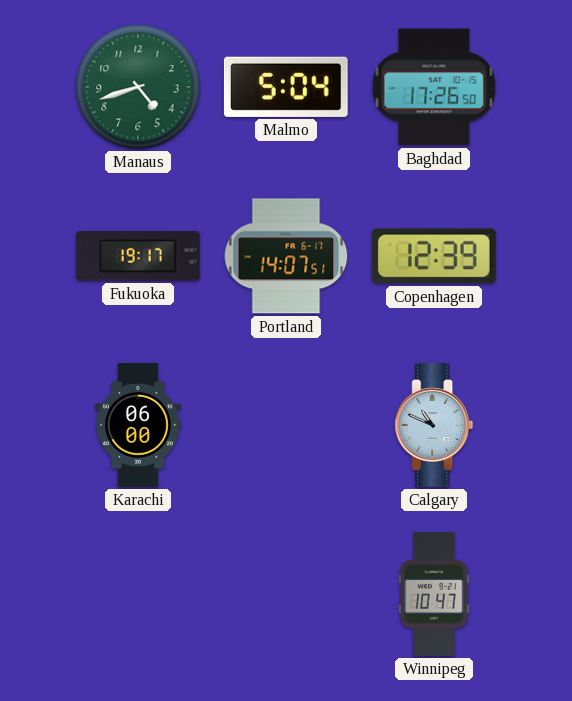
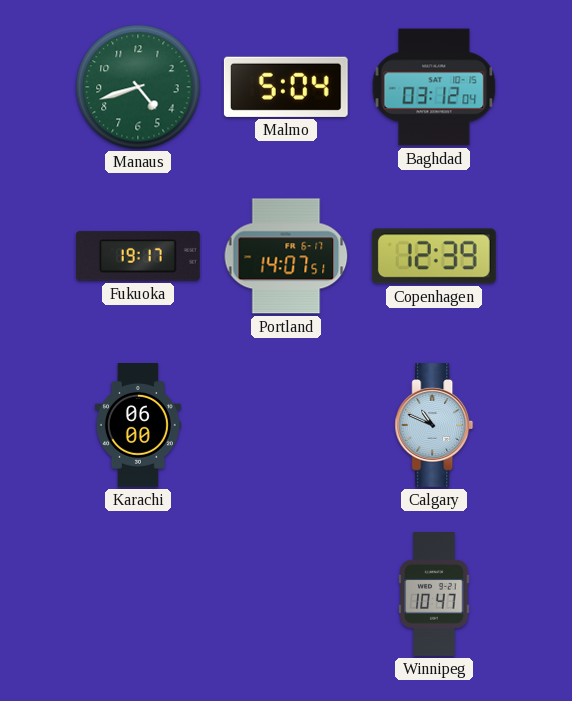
Baghdad: 17:26 -> 03:12
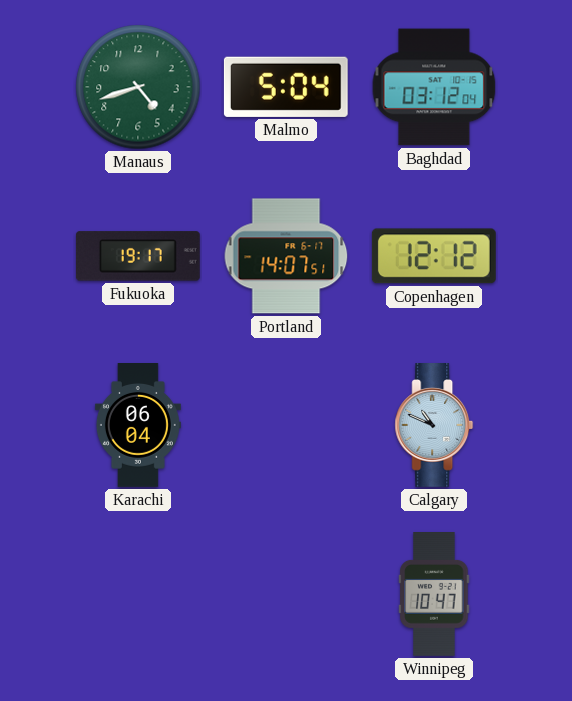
Copenhagen: 12:39 -> 12:12
Karachi: 06:00 -> 06:04
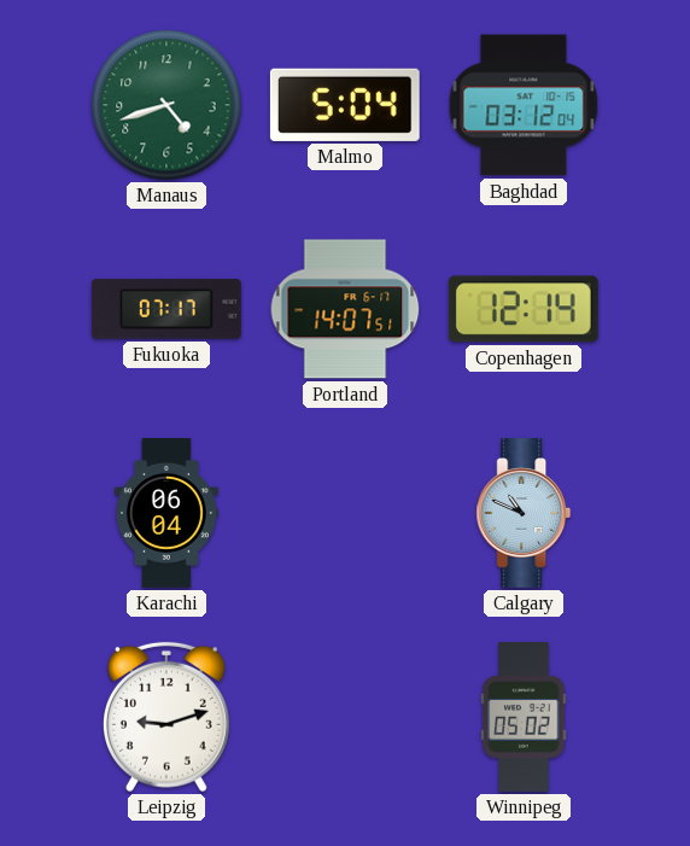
Fukuoka: 19:17 -> 07:17
Copenhagen: 12:12 -> 12:14
Leipzig: none -> 9:12
Winnipeg: 10:47 -> 05:02
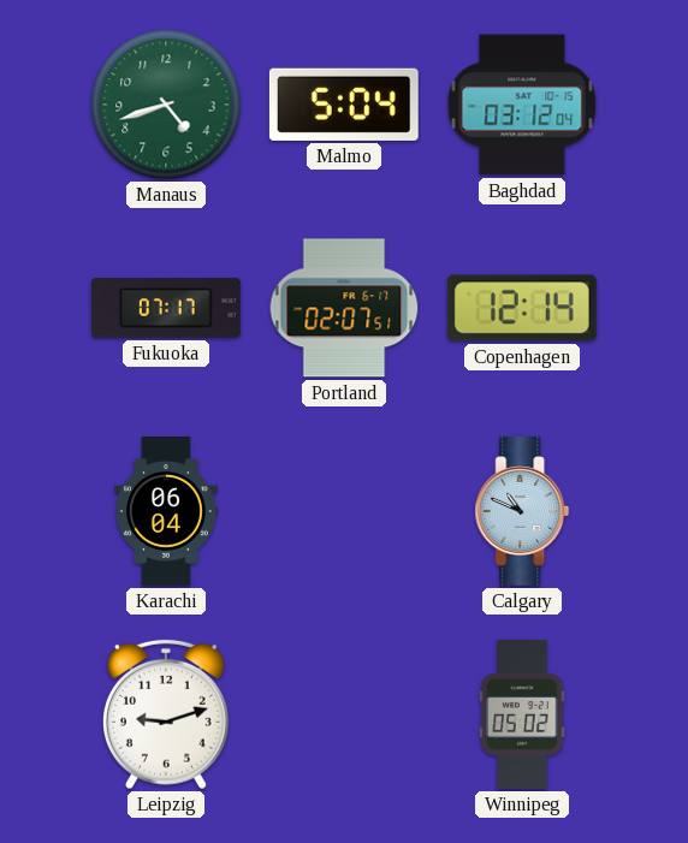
Portland: 14:07 -> 02:07
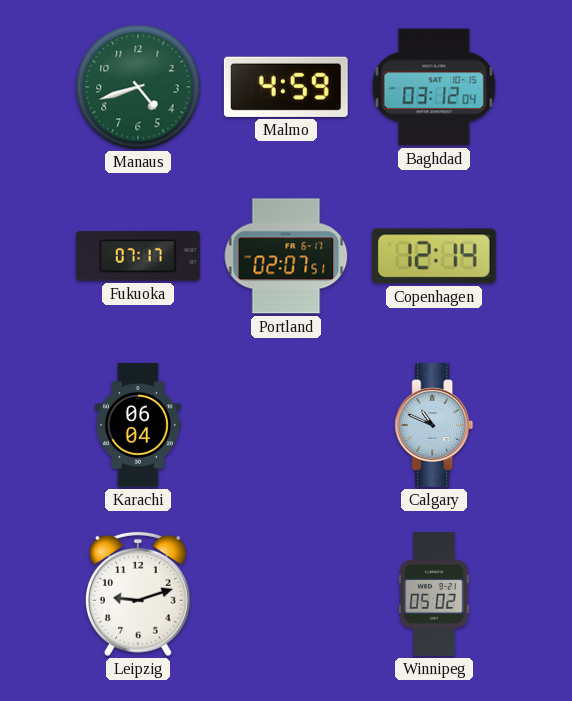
Malmo: 5:04 -> 4:59
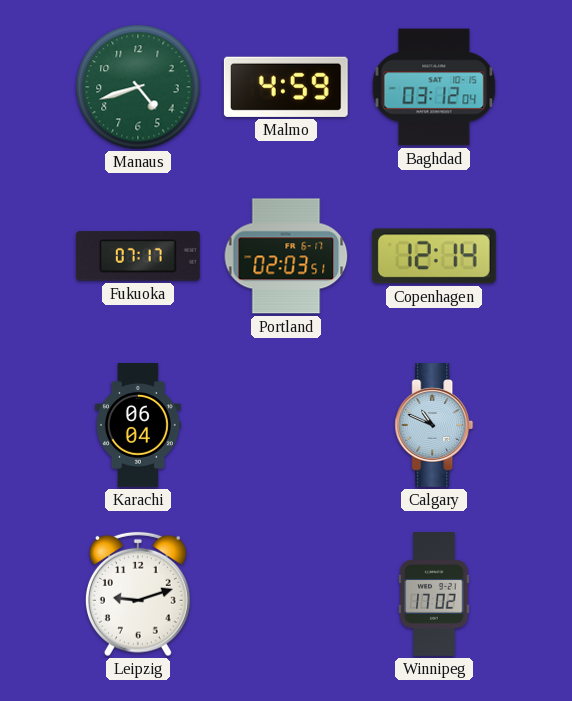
Portland: 02:07 -> 02:03
Winnipeg: 05:02 -> 17:02
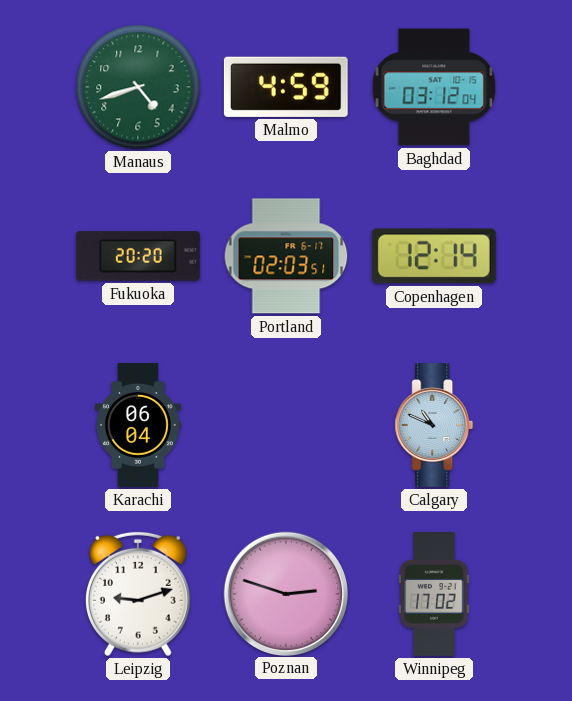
Fukuoka: 07:17 -> 20:20
Poznan: none -> 2:48
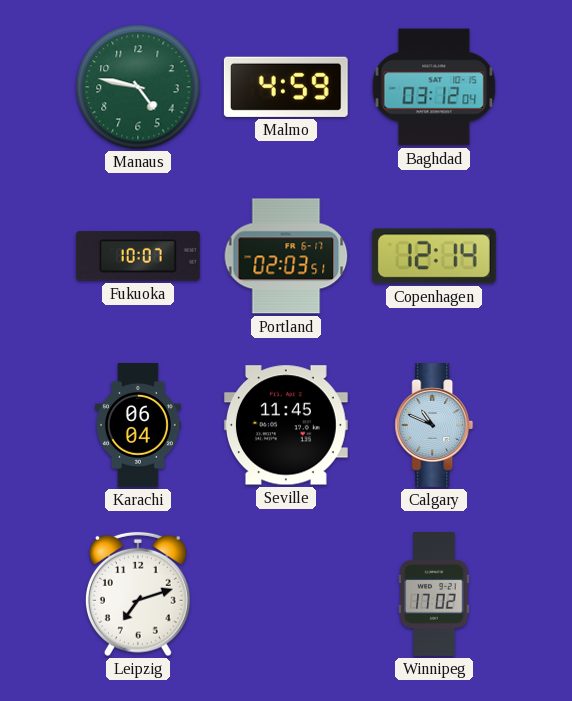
Manaus: 4:42 -> 4:47
Fukuoka: 20:20 -> 10:07
Seville: none -> 11:45
Leipzig: 9:12 -> 7:12
Poznan: 2:48 -> none
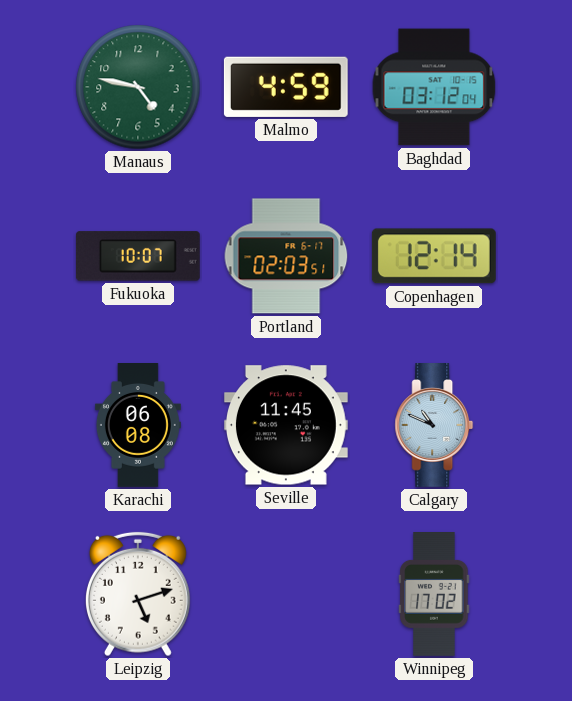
Karachi: 06:04 -> 06:08
Leipzig: 7:12 -> 5:12
